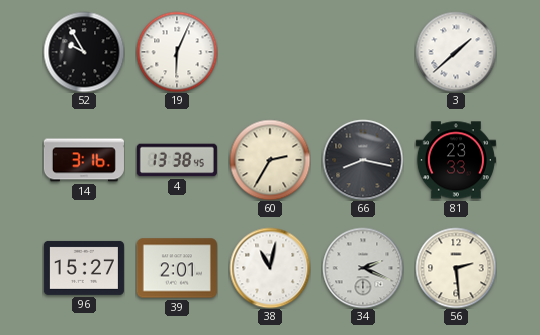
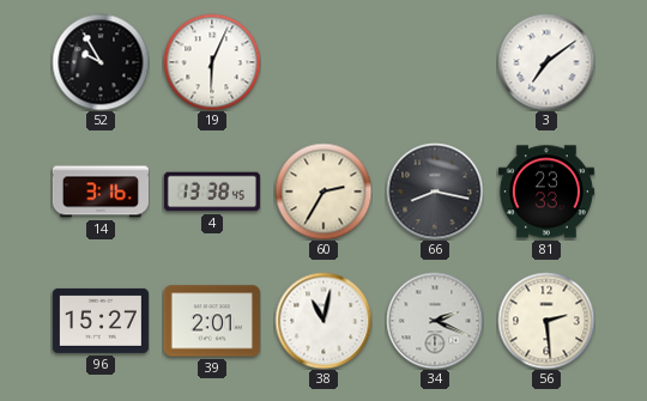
3: 1:38 -> 7:09
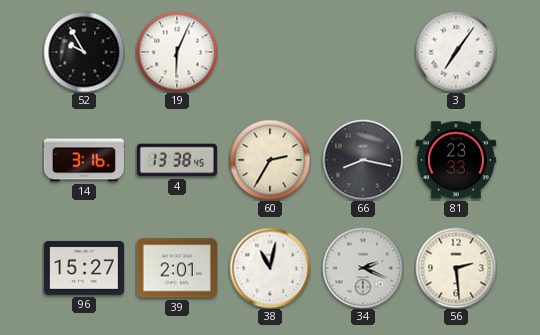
3: 7:09 -> 7:06
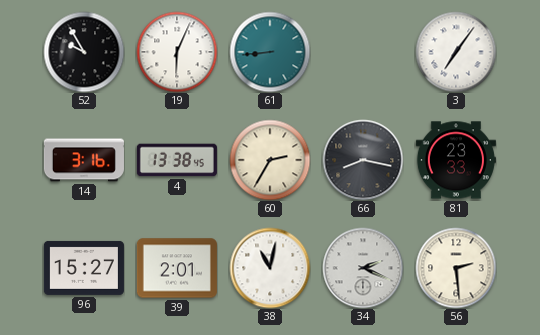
61: none -> 8:44
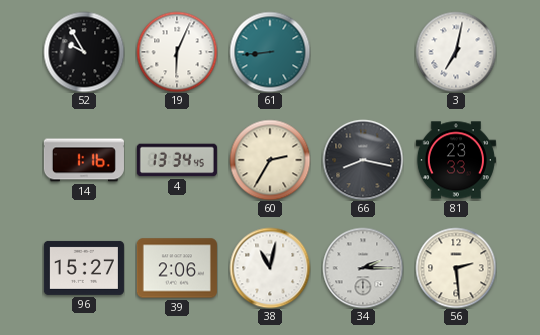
3: 7:06 -> 7:02
14: 3:16 -> 1:16
4: 13:38 -> 13:34
39: 2:01 -> 2:06
34: 2:19 -> 2:15
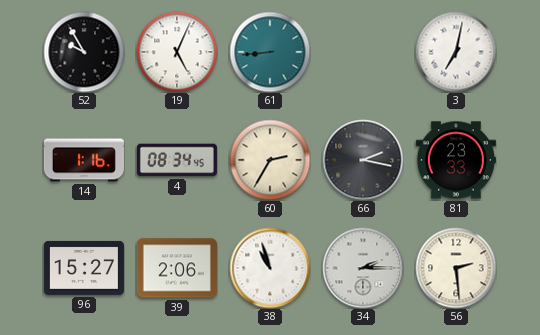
19: 6:04 -> 5:04
4: 13:34 -> 08:34
66: 8:17 -> 2:17
38: 11:02 -> 10:57
